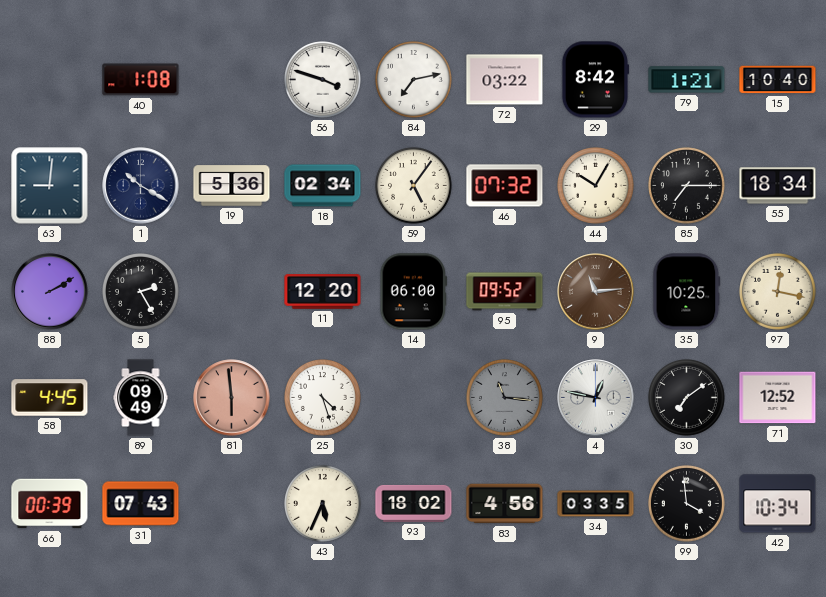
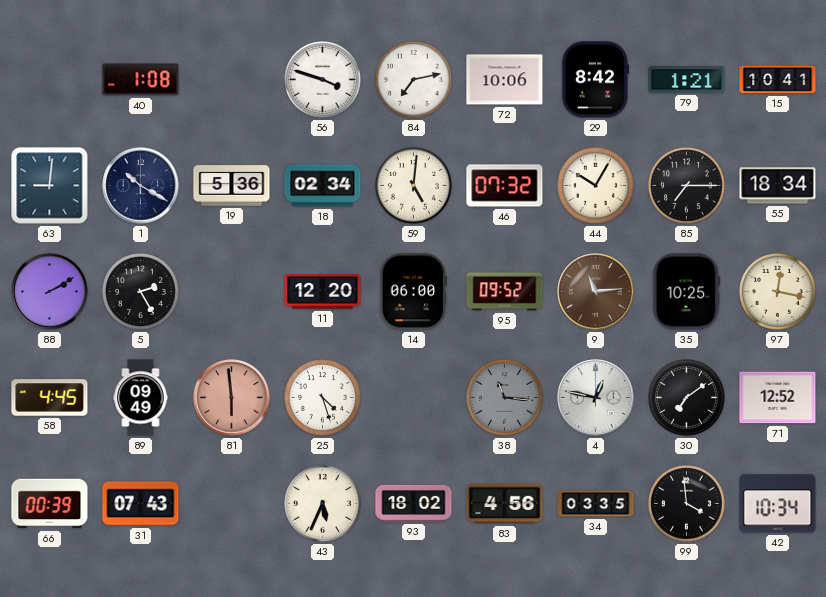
72: 03:22 -> 10:06
15: 10:40 -> 10:41
59: 5:06 -> 5:01
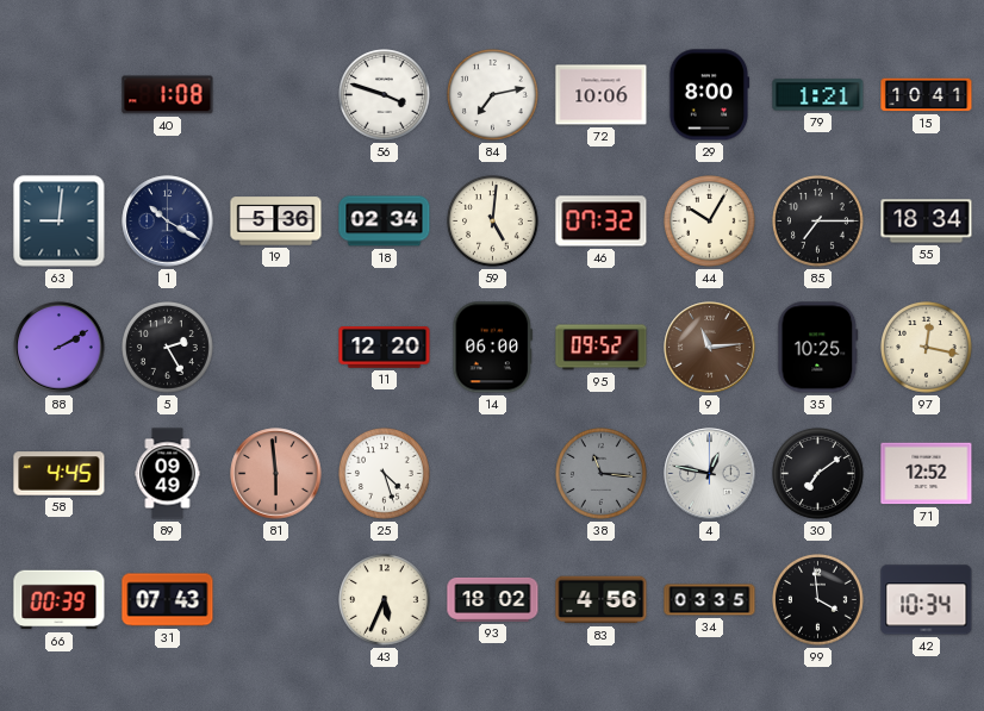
29: 8:42 -> 8:00
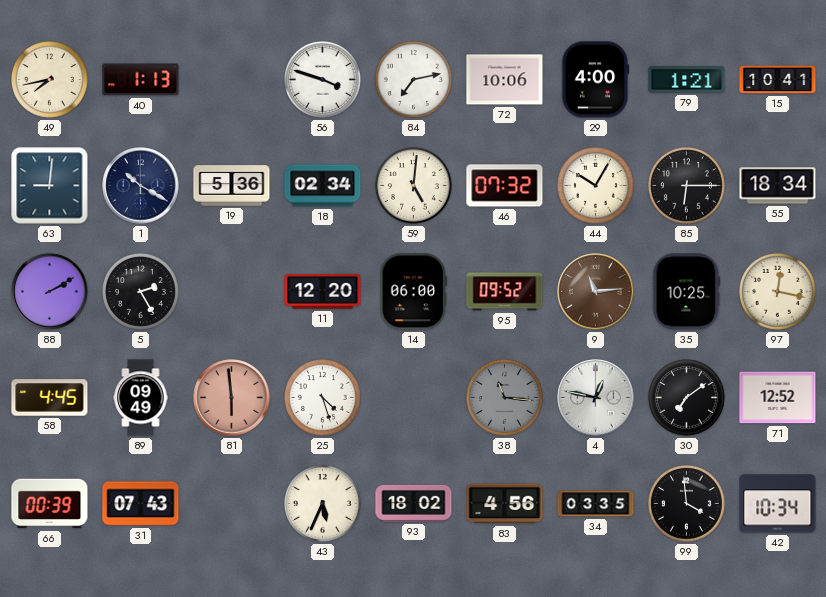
49: none -> 7:43
40: 1:08 -> 1:13
29: 8:00 -> 4:00
85: 7:15 -> 6:15
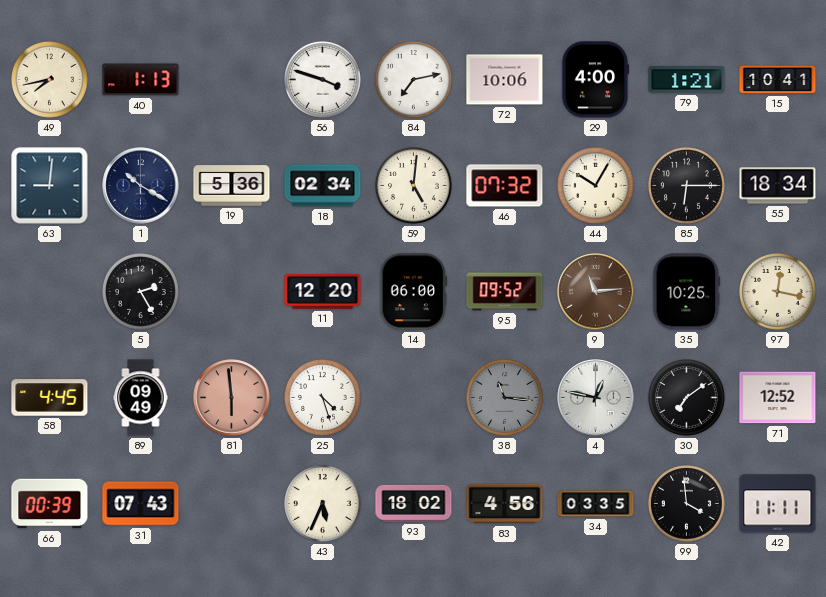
88: 2:10 -> none
42: 10:34 -> 11:11
